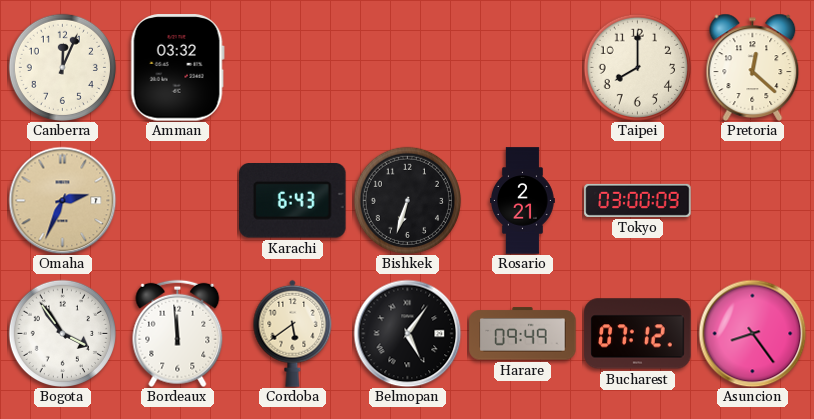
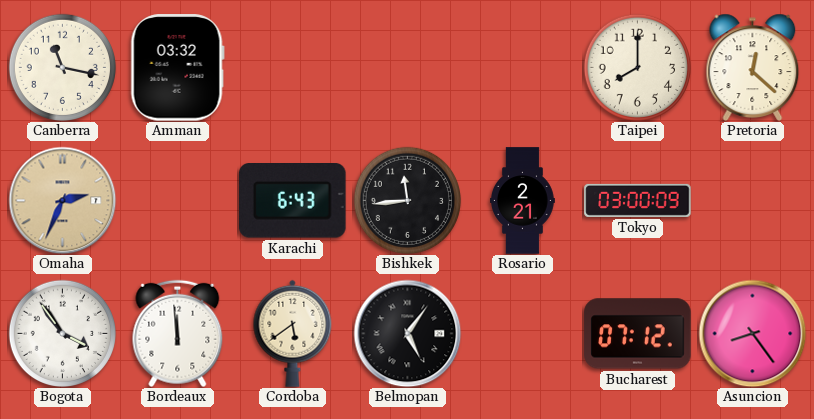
Canberra: 12:04 -> 11:17
Bishkek: 6:33 -> 11:44
Harare: 09:49 -> none
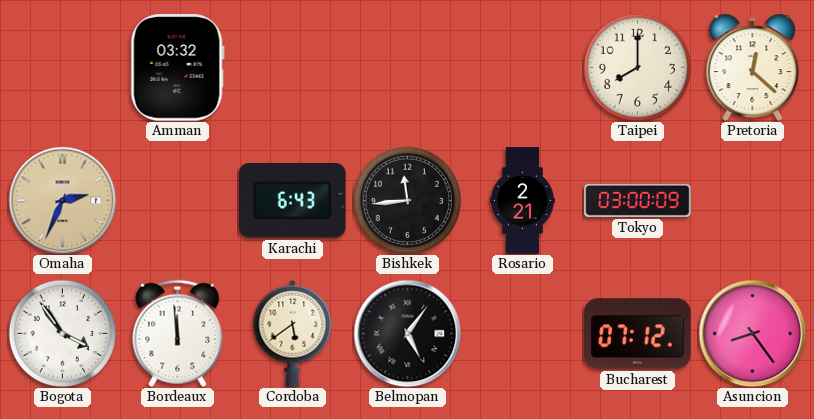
Canberra: 11:17 -> none
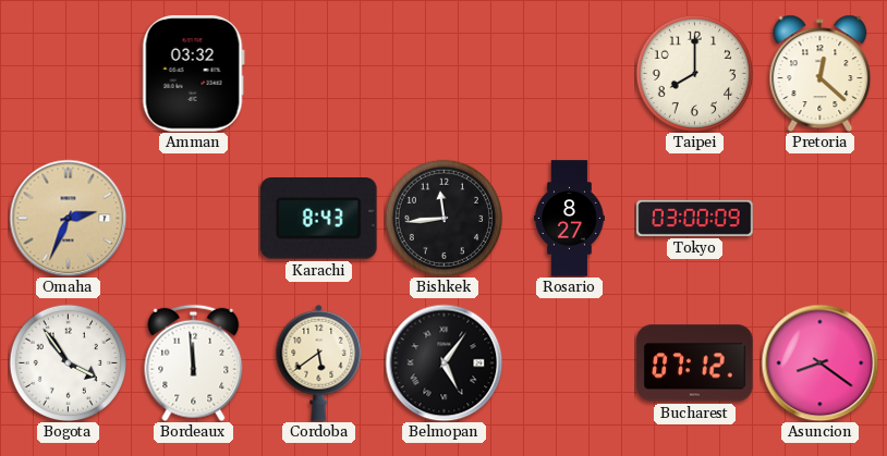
Karachi: 6:43 -> 8:43
Rosario: 2:21 -> 8:27
Asuncion: 8:24 -> 8:21
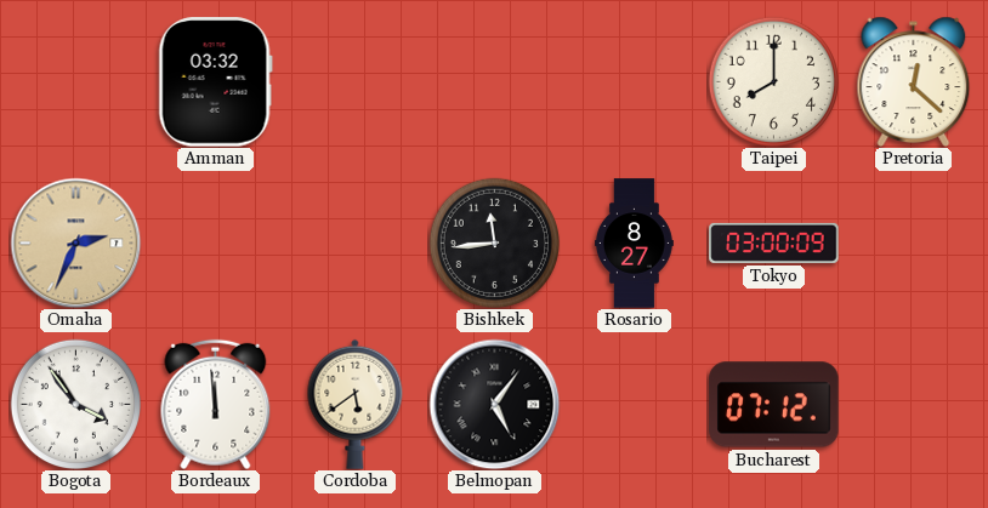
Karachi: 8:43 -> none
Asuncion: 8:21 -> none
